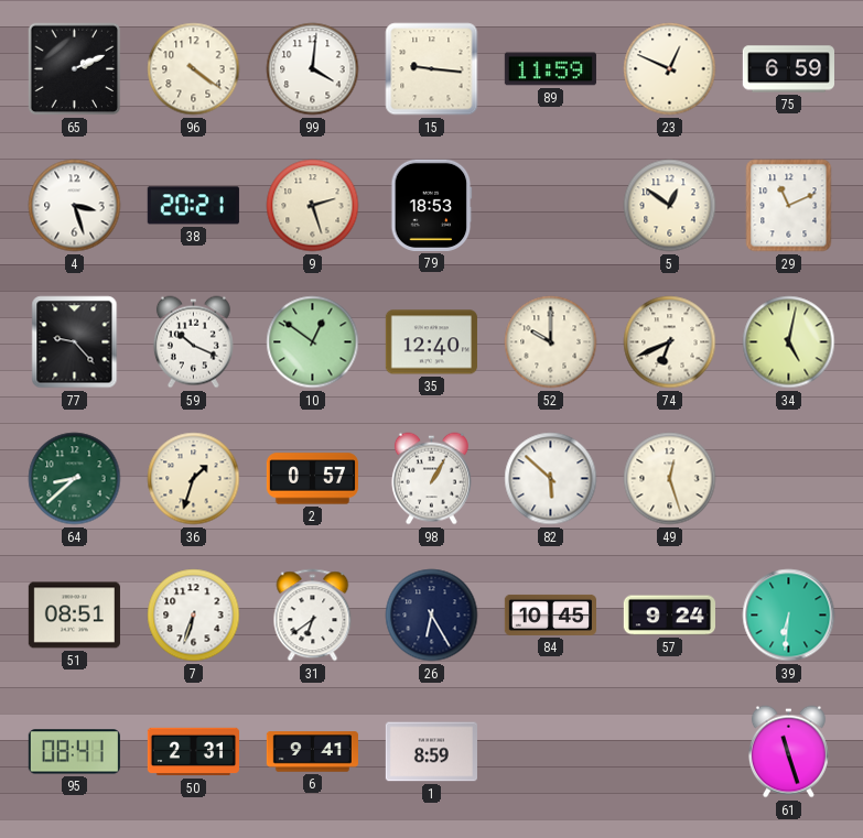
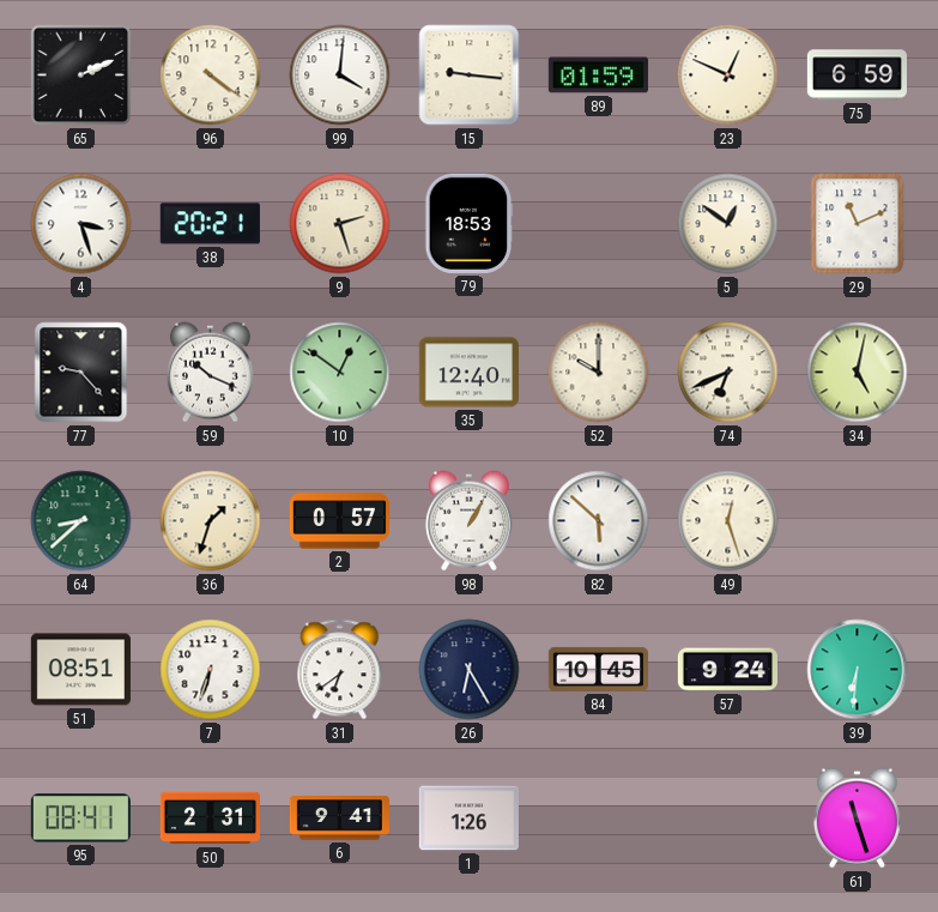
89: 11:59 -> 01:59
1: 8:59 -> 1:26
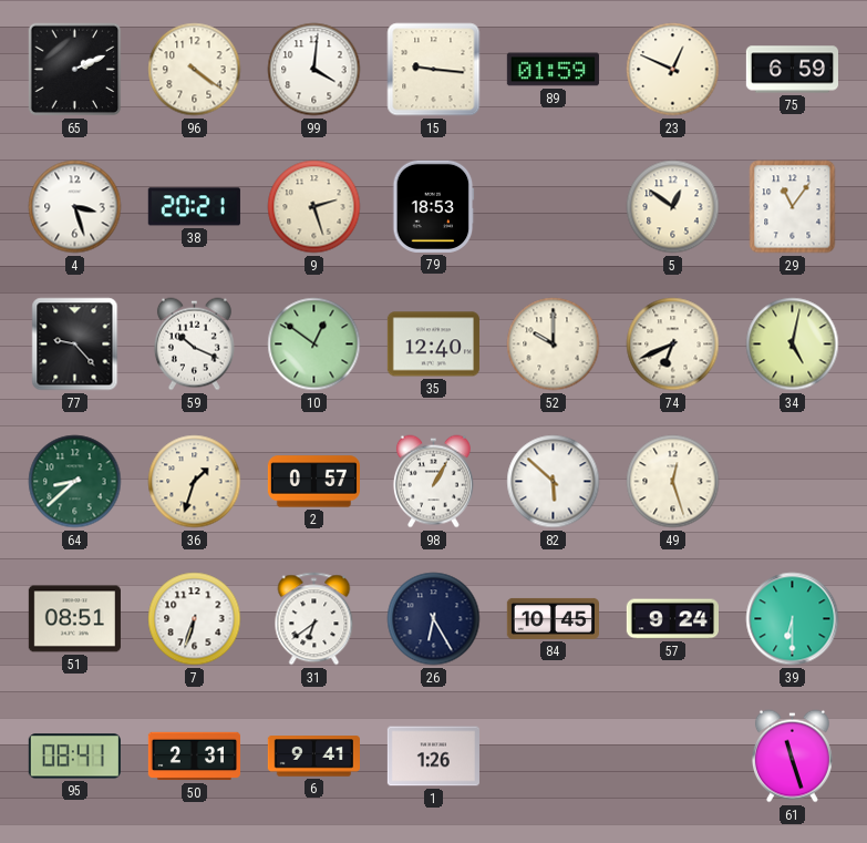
29: 11:11 -> 11:06
39: 6:31 -> 6:30
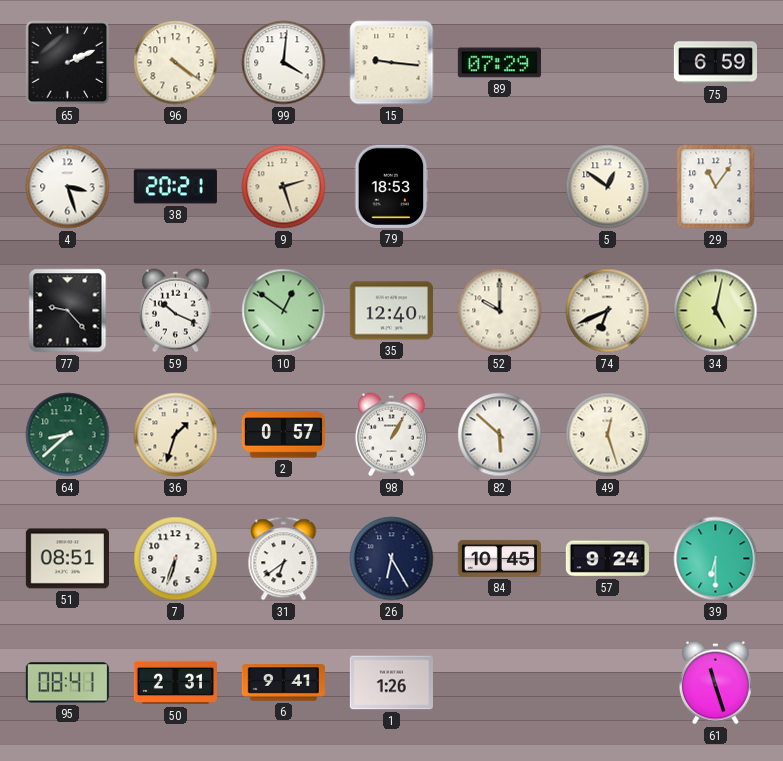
89: 01:59 -> 07:29
23: 12:49 -> none
